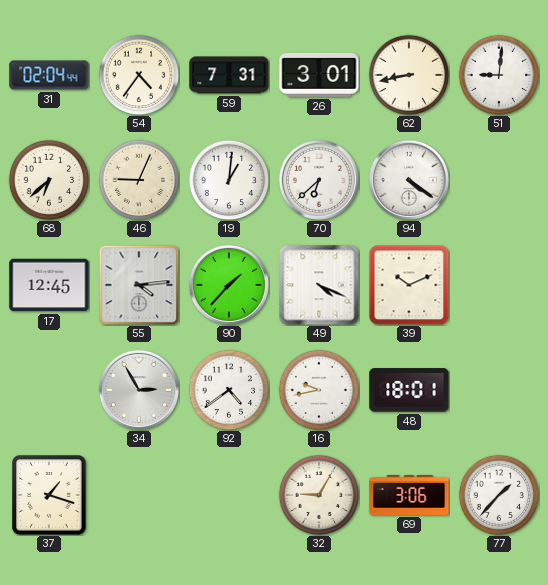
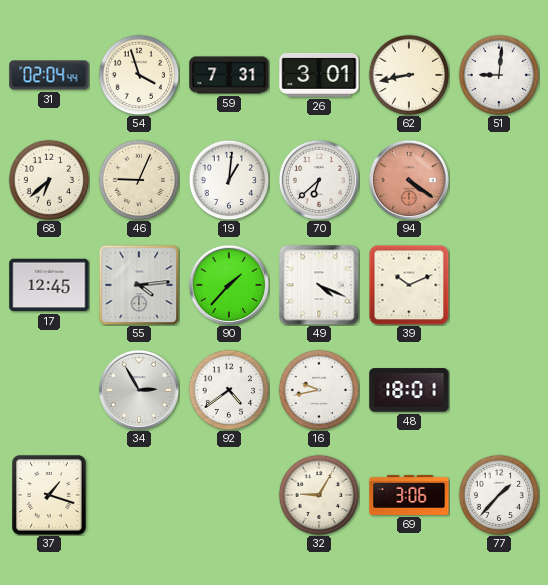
54: 4:36 -> 3:57
94 dial: white -> salmon
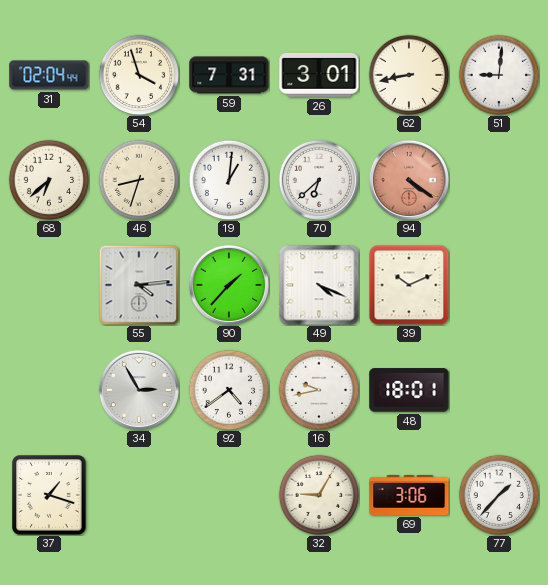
46: 9:04 -> 8:33
17: 12:45 -> none
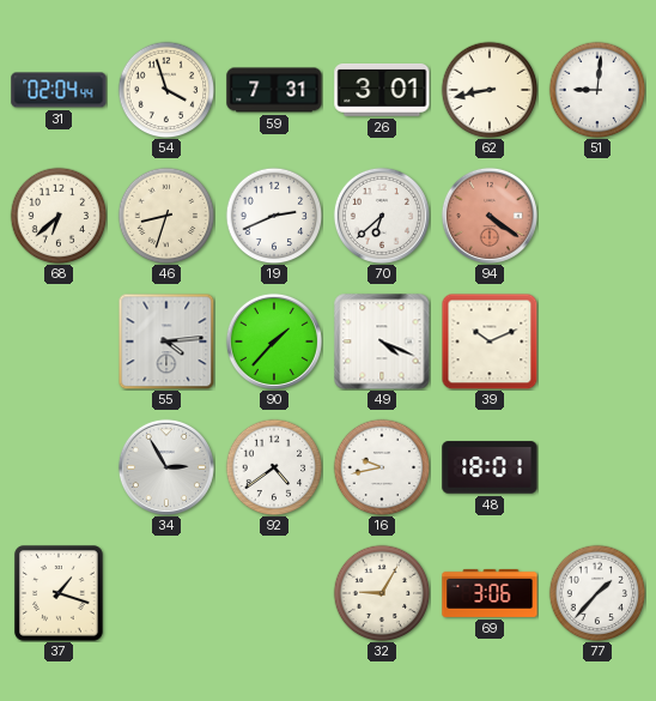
19: 1:01 -> 2:41
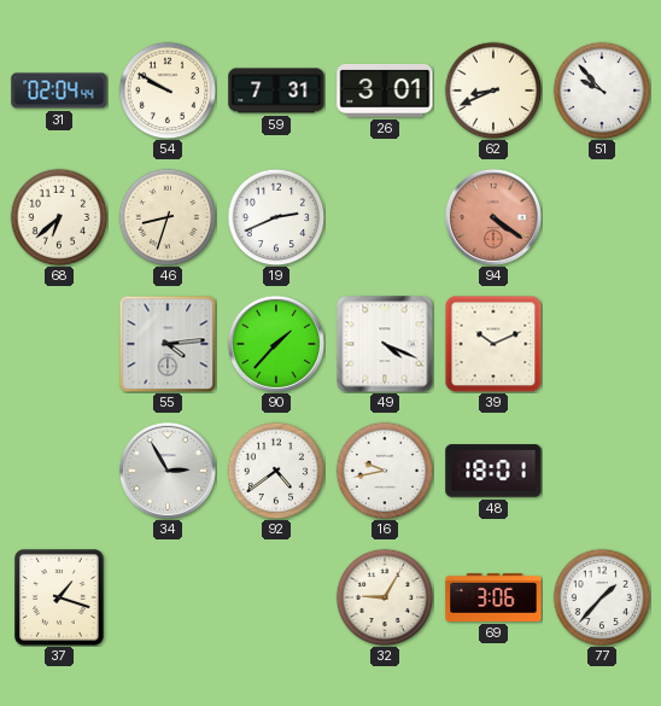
54: 3:57 -> 9:50
62: 8:43 -> 8:41
51: 9:01 -> 9:53
70: 6:38 -> none
